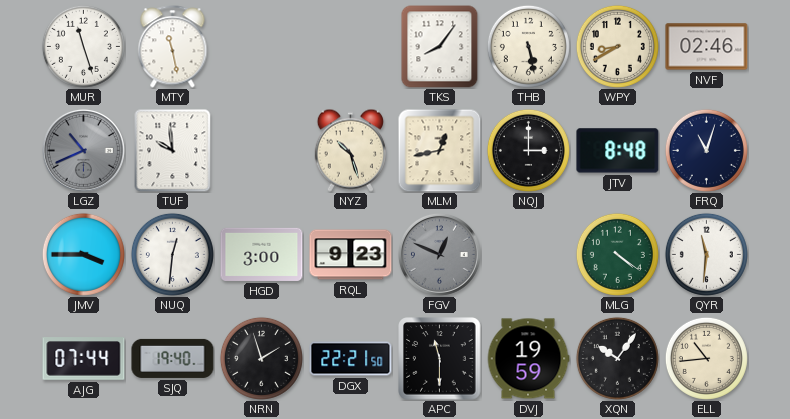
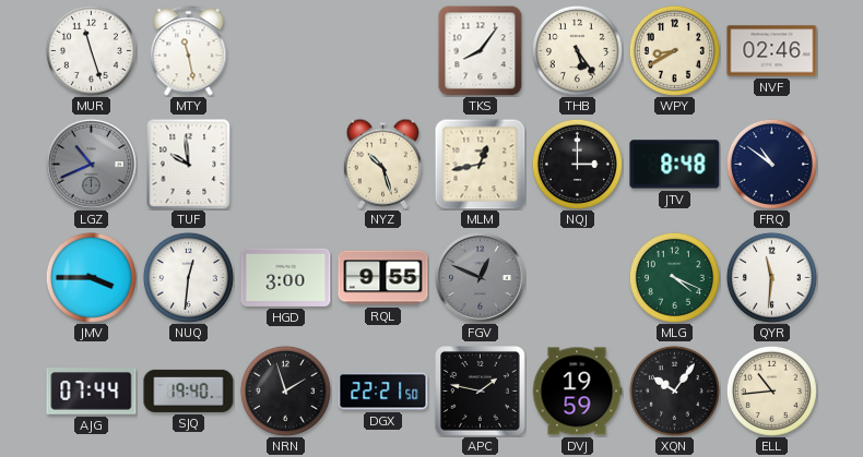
THB: 5:28 -> 5:24
FRQ: 11:03 -> 10:51
RQL: 9:23 -> 9:55
MLG: 4:21 -> 4:19
APC: 11:30 -> 1:47
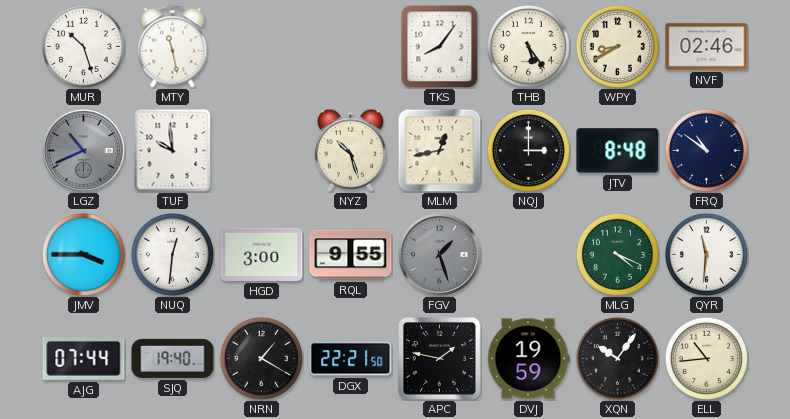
MUR: 11:27 -> 10:27
FGV: 12:49 -> 1:27
NRN: 1:57 -> 1:20
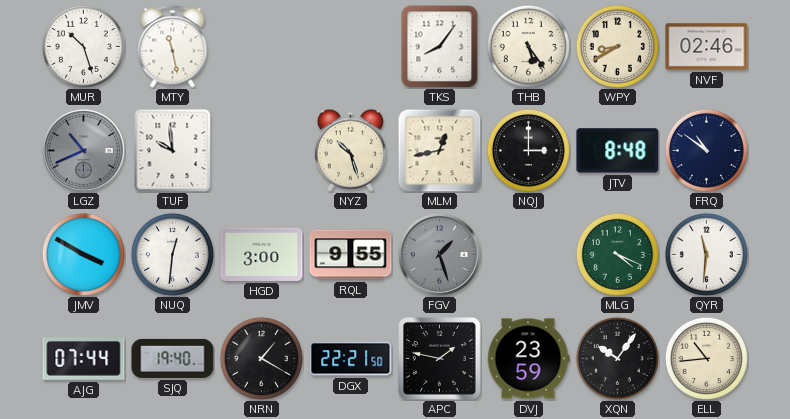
JMV: 3:45 -> 3:50
DVJ: 19:59 -> 23:59
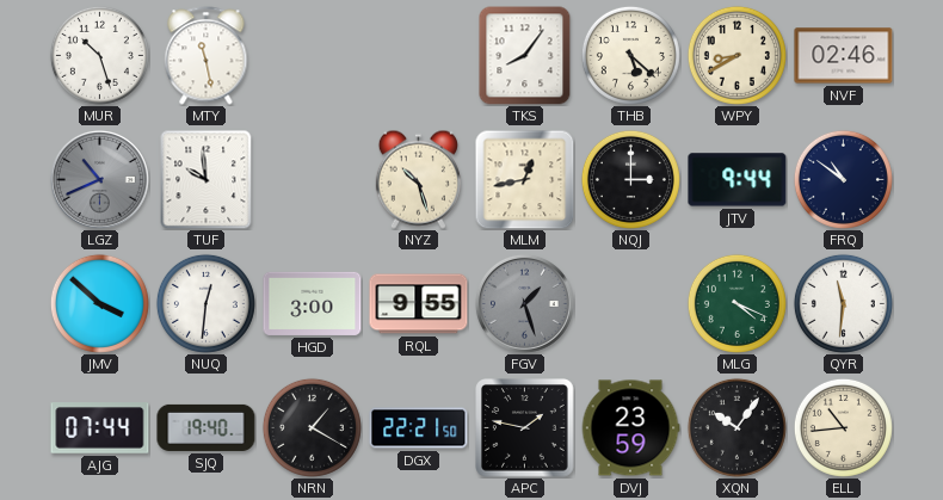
THB: 5:24 -> 5:22
JTV: 8:48 -> 9:44
JMV: 3:50 -> 3:52
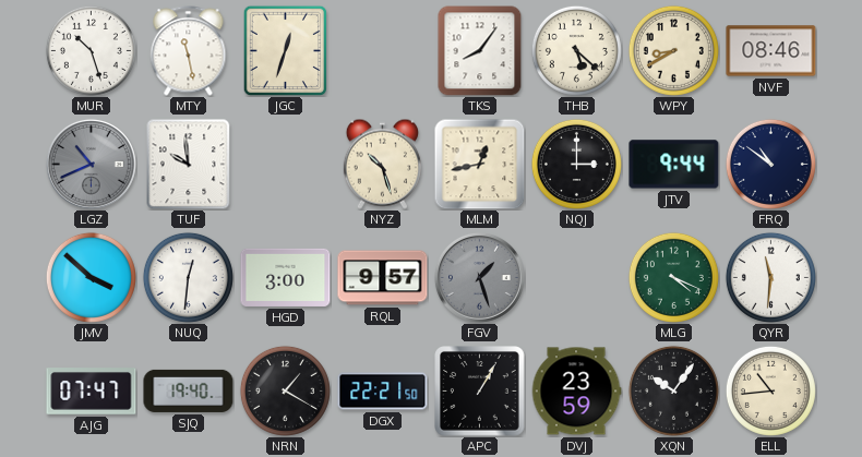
JGC: none -> 12:33
NVF: 02:46 -> 08:46
RQL: 9:55 -> 9:57
AJG: 07:44 -> 07:47
APC: 1:47 -> 1:05
